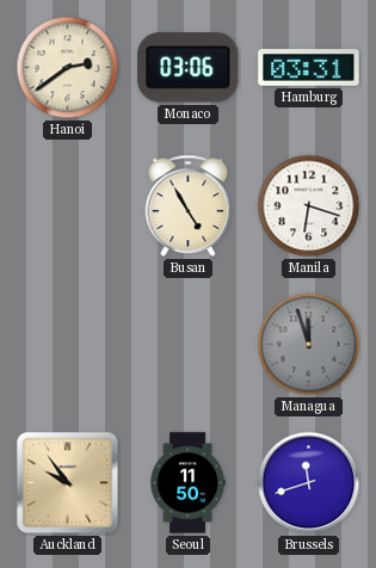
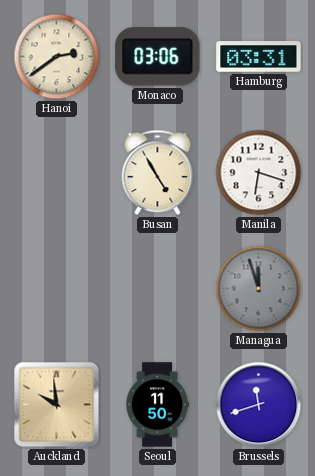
Auckland: 9:54 -> 9:59
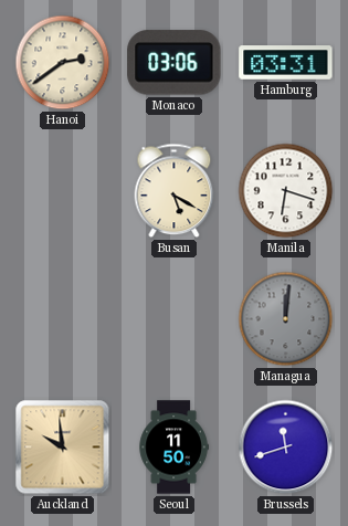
Busan: 4:55 -> 5:20
Managua: 11:57 -> 12:01
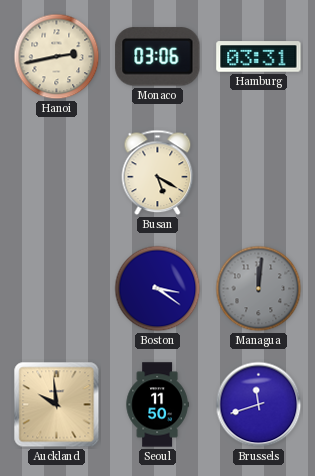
Hanoi: 2:39 -> 2:43
Manila: 6:18 -> none
Boston: none -> 3:21
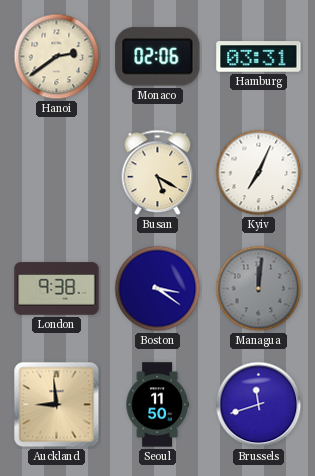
Hanoi: 2:43 -> 2:39
Monaco: 03:06 -> 02:06
Kyiv: none -> 7:04
London: none -> 9:38
Auckland: 9:59 -> 8:59
